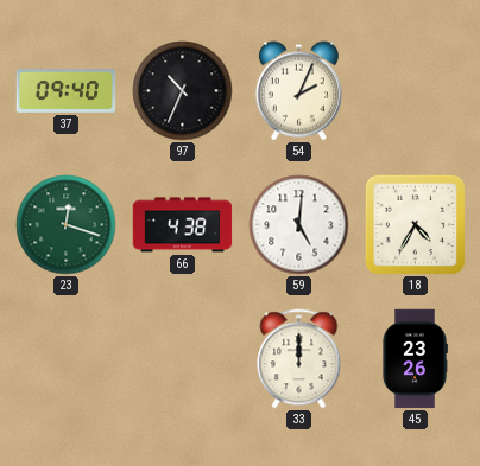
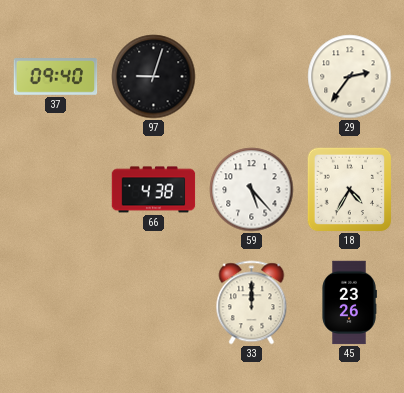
97: 10:34 -> 9:03
54: 2:04 -> none
29: none -> 2:36
23: 12:18 -> none
59: 5:01 -> 5:23
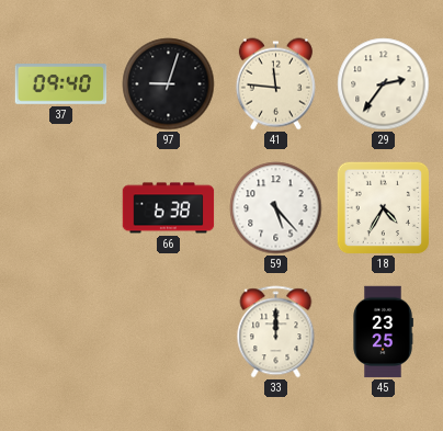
41: none -> 11:46
66: 4:38 -> 6:38
45: 23:26 -> 23:25
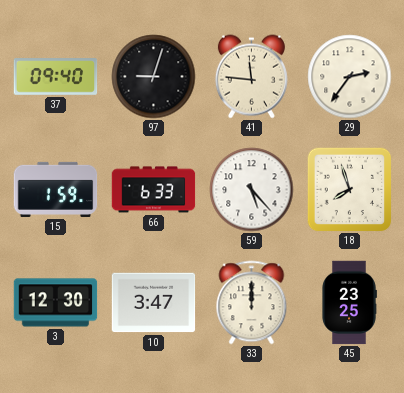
15: none -> 1:59
66: 6:38 -> 6:33
18: 4:35 -> 7:57
3: none -> 12:30
10: none -> 3:47
